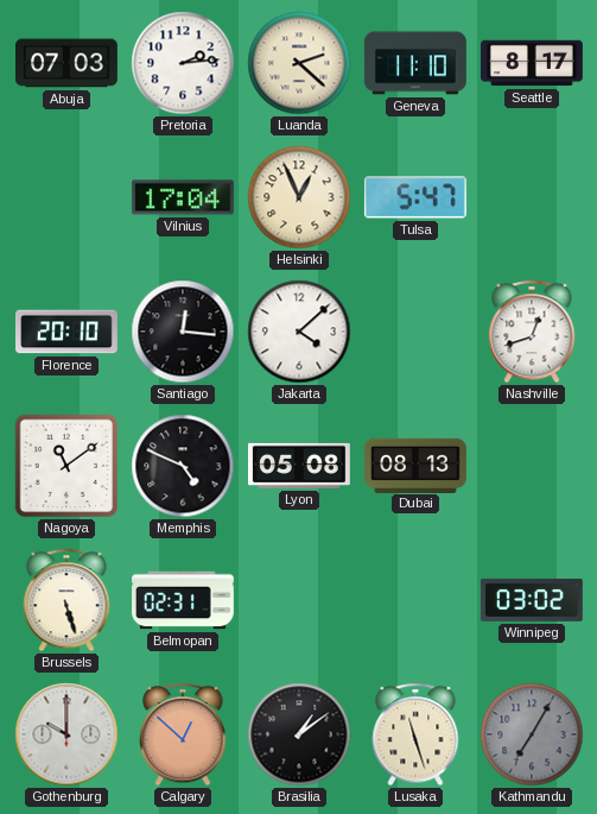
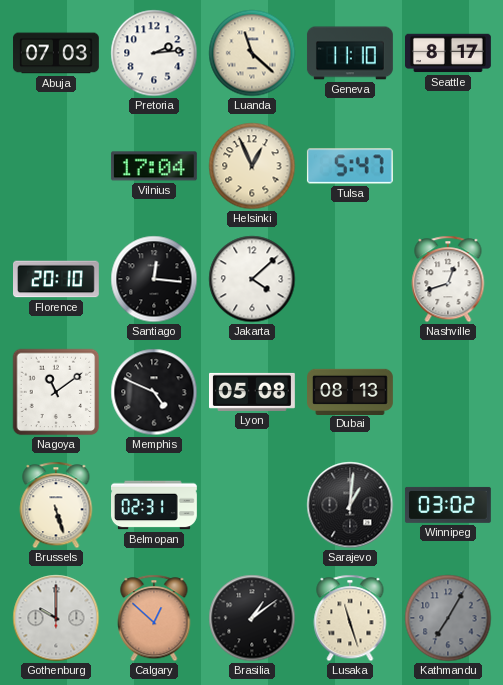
Luanda: 2:22 -> 11:22
Sarajevo: none -> 1:01
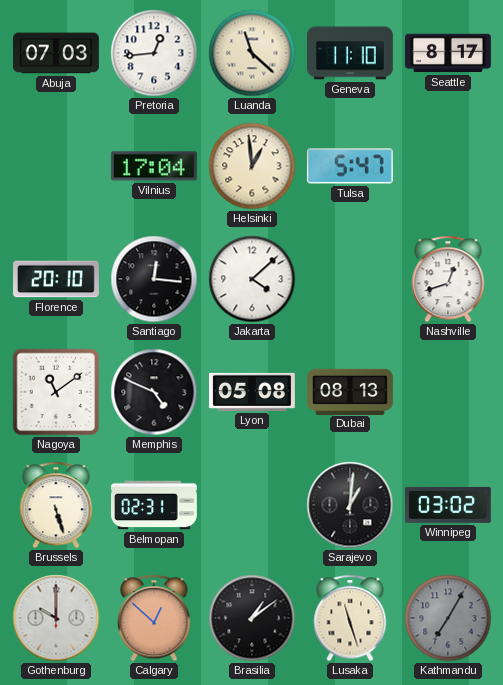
Pretoria: 2:14 -> 12:44
Helsinki: 12:56 -> 12:59
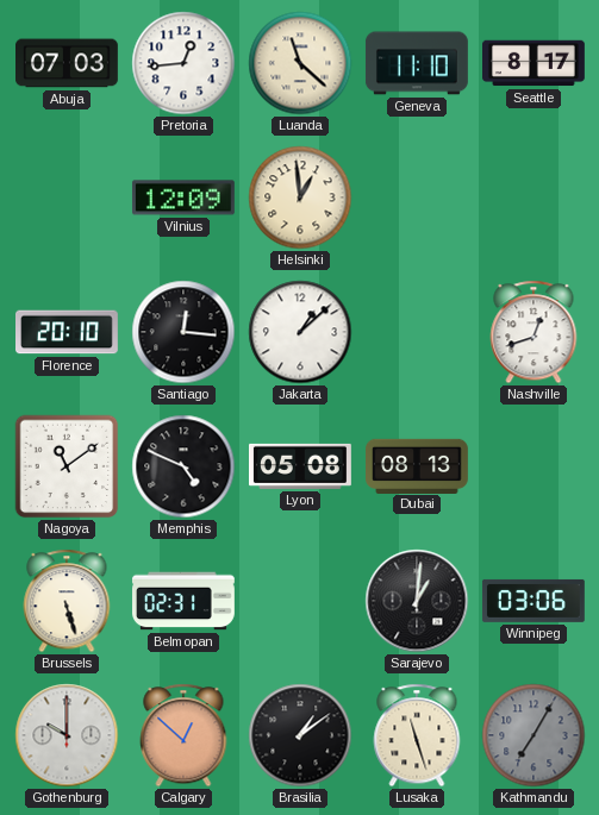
Vilnius: 17:04 -> 12:09
Tulsa: 5:47 -> none
Jakarta: 4:08 -> 1:08
Winnipeg: 03:02 -> 03:06
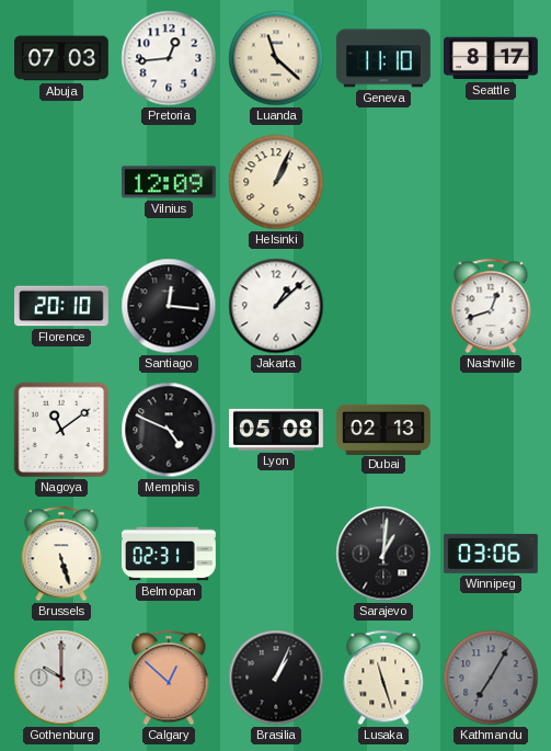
Helsinki: 12:59 -> 1:04
Dubai: 08:13 -> 02:13
Brasilia: 1:09 -> 1:04
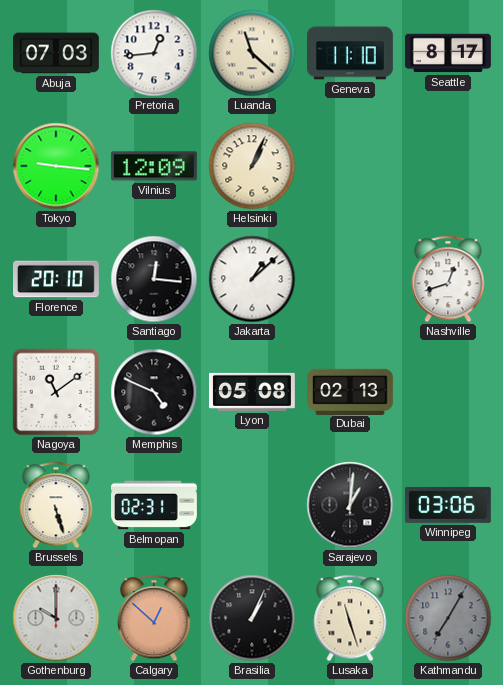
Tokyo: none -> 9:16
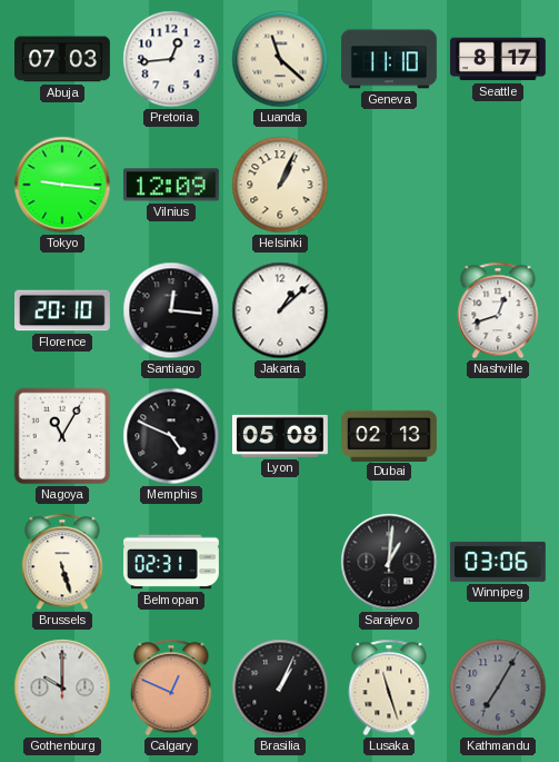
Nagoya: 11:09 -> 11:05
Calgary: 12:52 -> 12:49
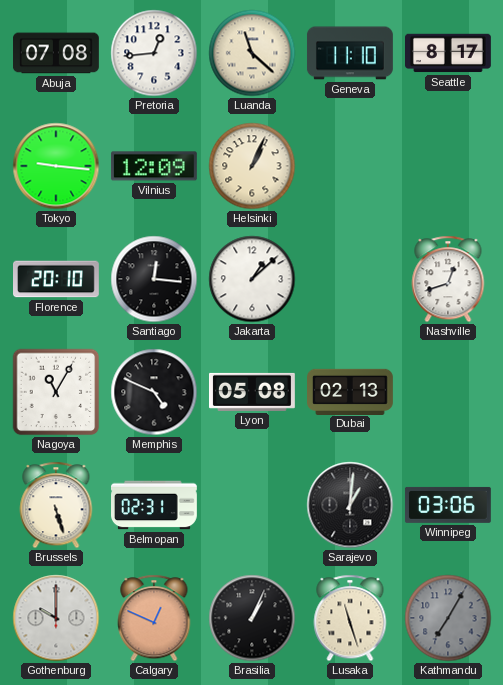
Abuja: 07:03 -> 07:08
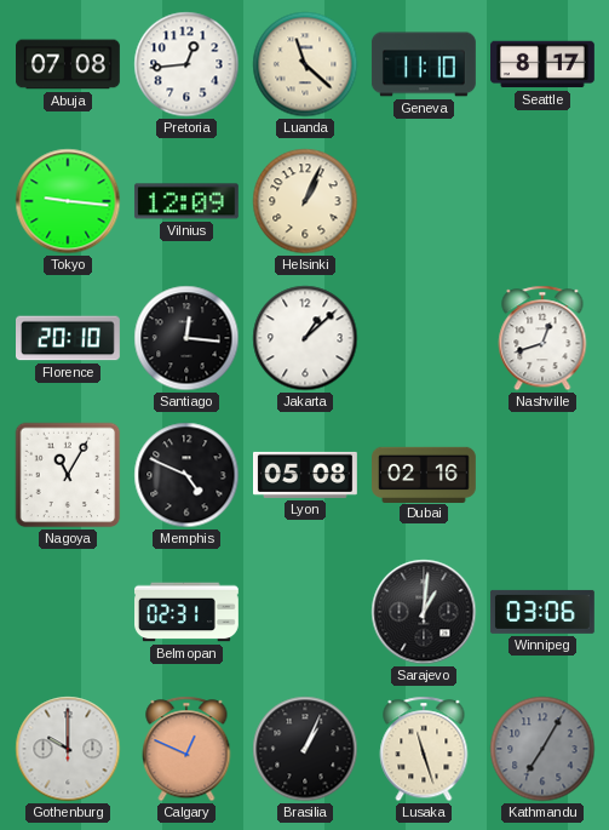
Dubai: 02:13 -> 02:16
Brussels: 5:27 -> none
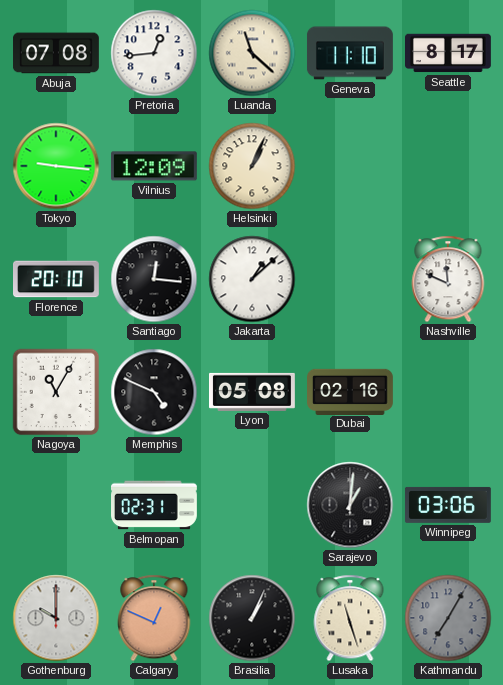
Nashville: 12:42 -> 11:49
